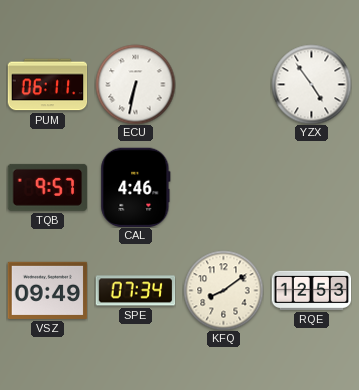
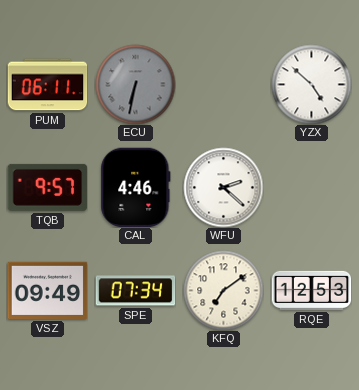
ECU dial: white -> grey
YZX: 4:54 -> 4:52
WFU: none -> 2:22
KFQ: 8:09 -> 7:09
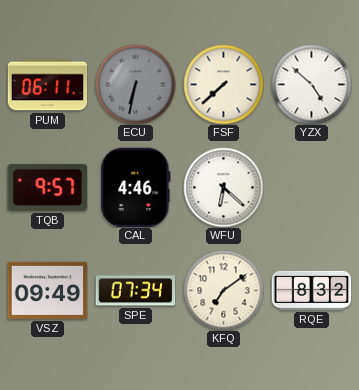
FSF: none -> 7:38
WFU: 2:22 -> 6:22
RQE: 12:53 -> 8:32
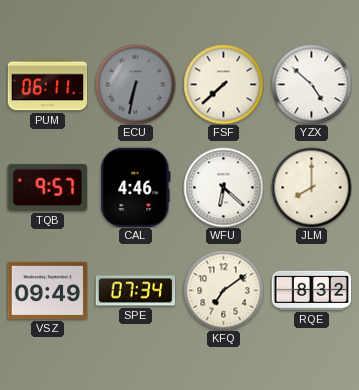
JLM: none -> 8:00
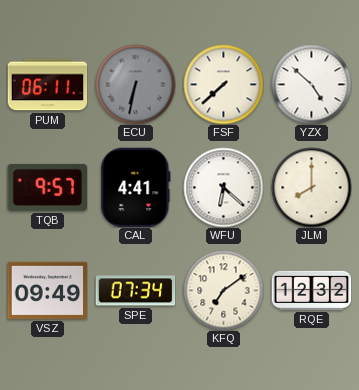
CAL: 4:46 -> 4:41
RQE: 8:32 -> 12:32
